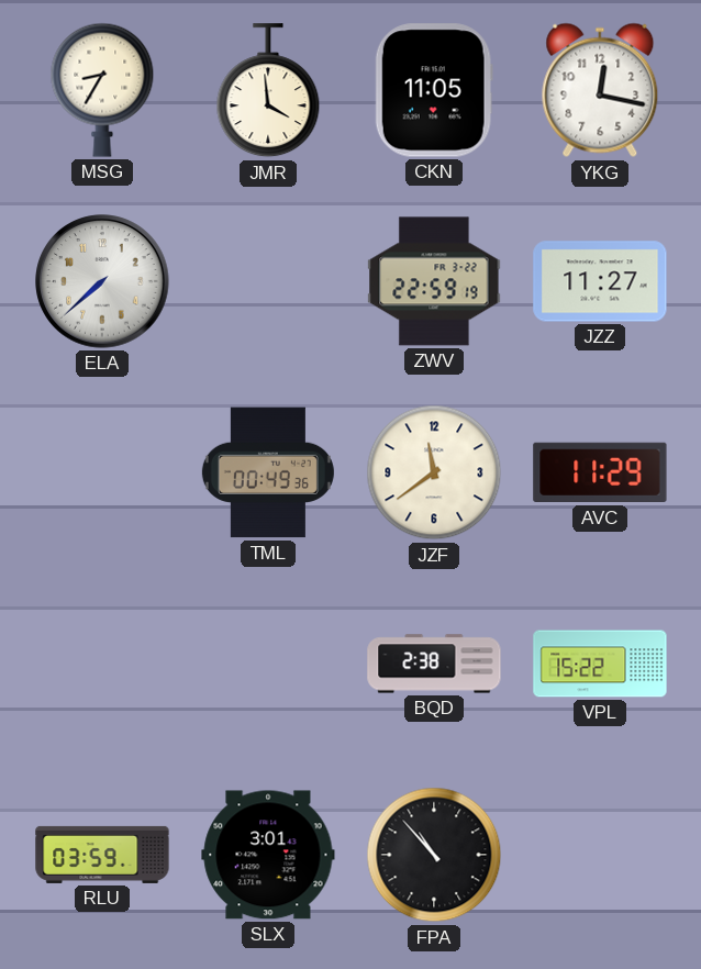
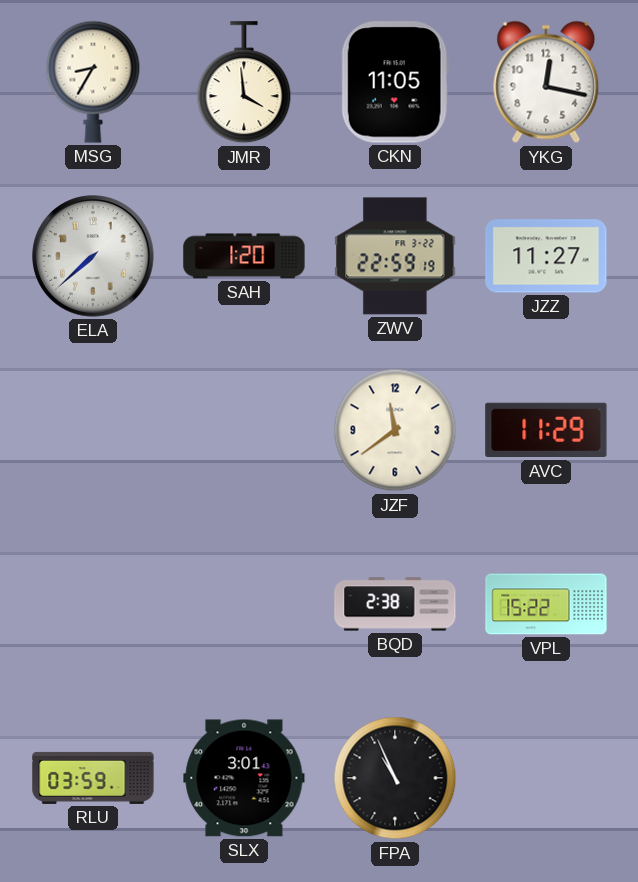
SAH: none -> 1:20
TML: 00:49 -> none
FPA: 10:53 -> 10:56
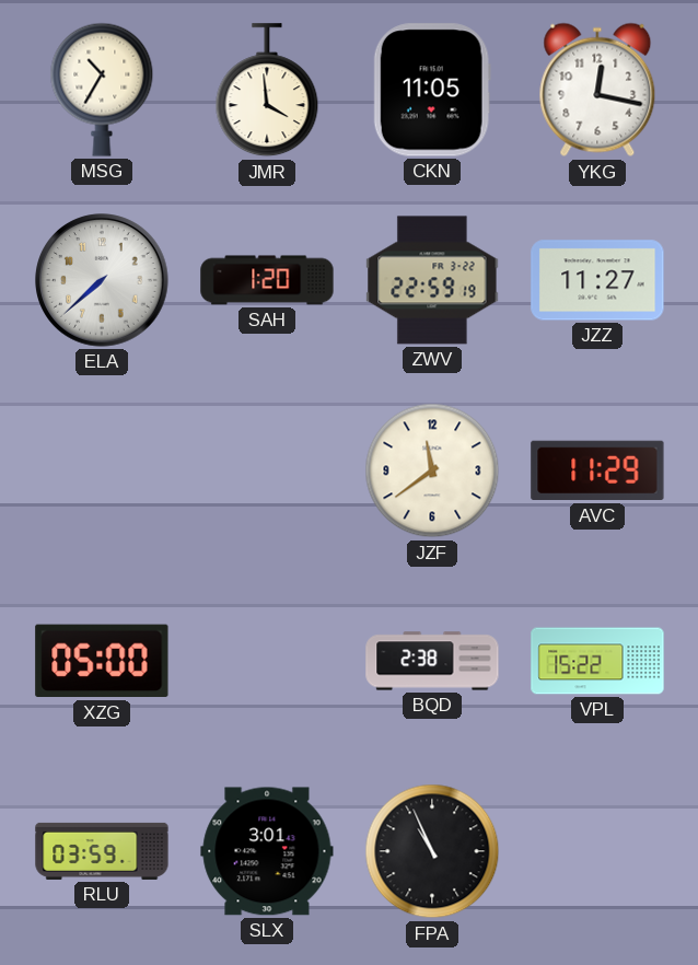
MSG: 8:35 -> 10:35
XZG: none -> 05:00
